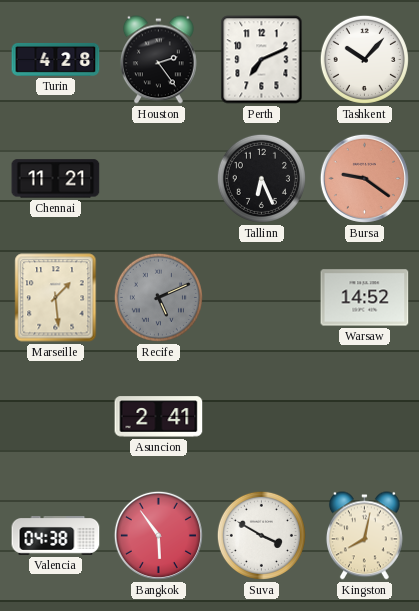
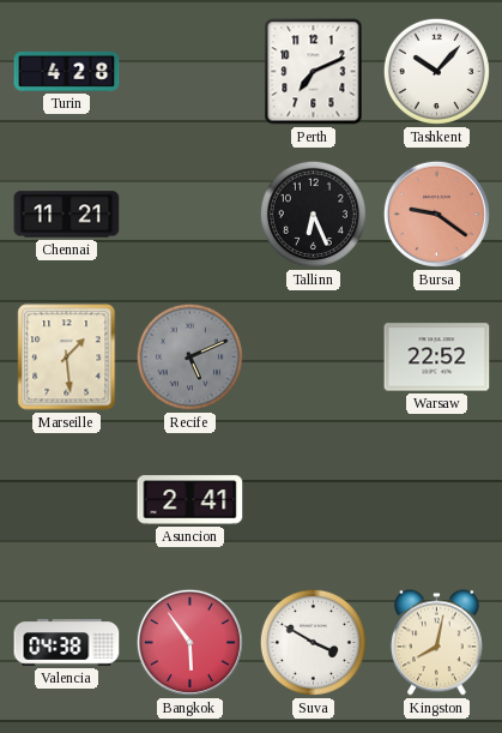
Houston: 2:24 -> none
Warsaw: 14:52 -> 22:52
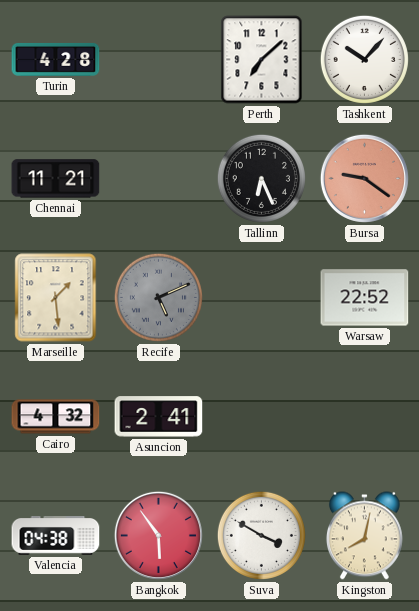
Perth: 7:11 -> 7:08
Cairo: none -> 4:32
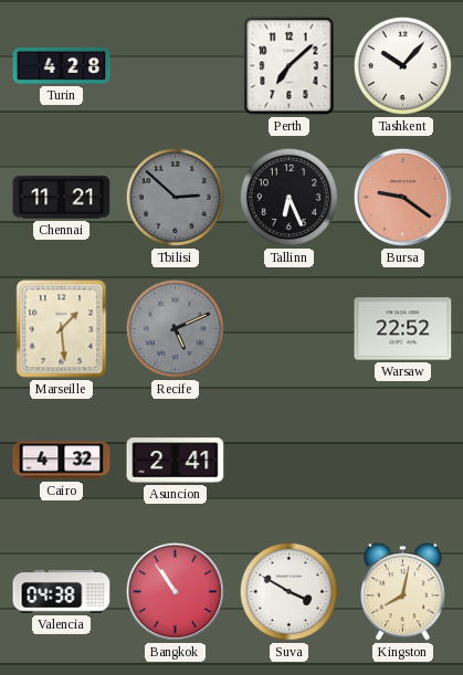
Tbilisi: none -> 2:52
Bangkok: 5:54 -> 10:54
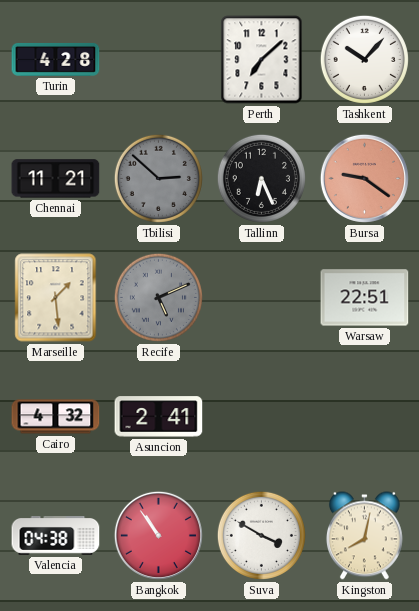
Warsaw: 22:52 -> 22:51
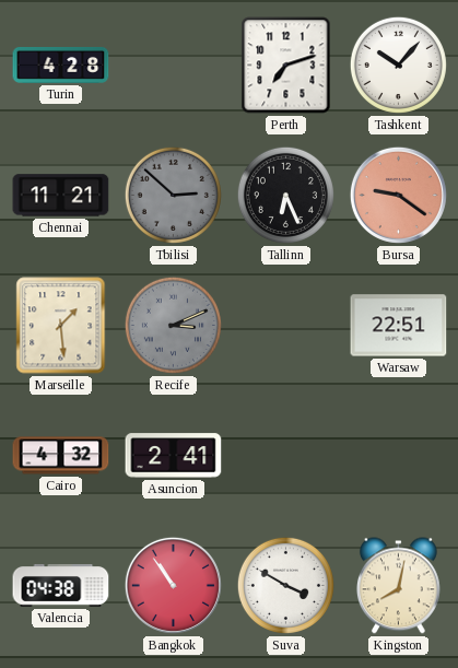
Perth: 7:08 -> 7:12
Recife: 5:11 -> 3:11
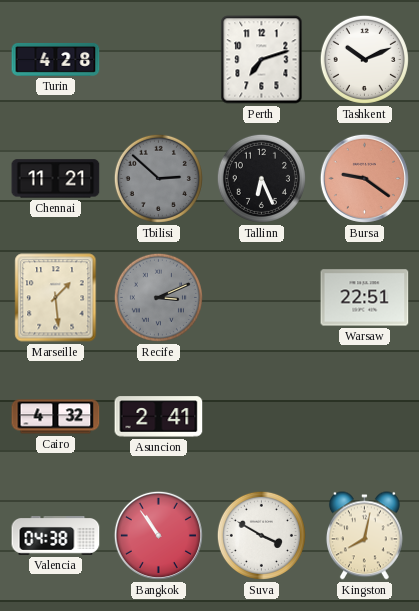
Tashkent: 10:07 -> 10:11
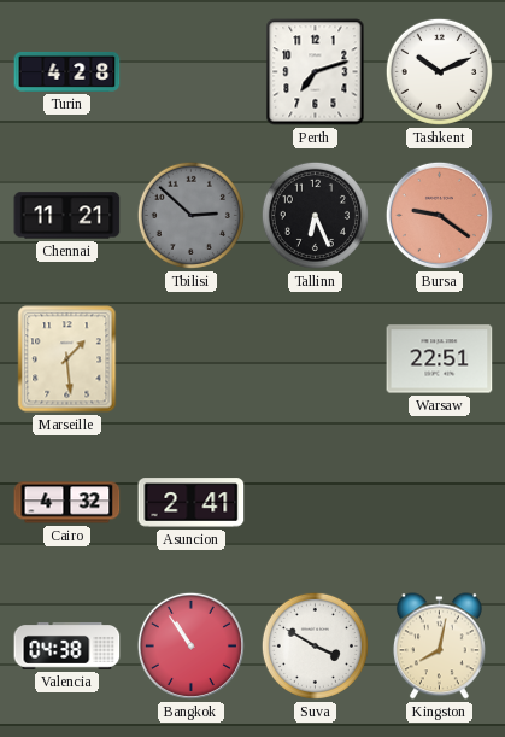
Recife: 3:11 -> none
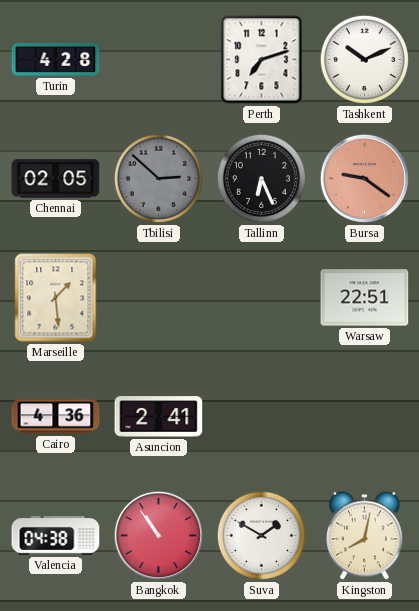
Chennai: 11:21 -> 02:05
Cairo: 4:32 -> 4:36
Suva: 3:50 -> 1:50
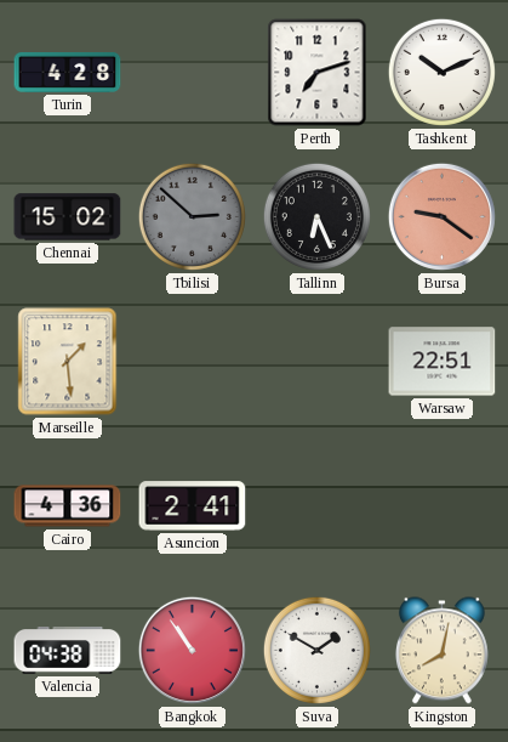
Chennai: 02:05 -> 15:02
